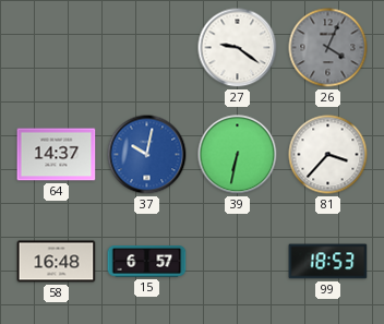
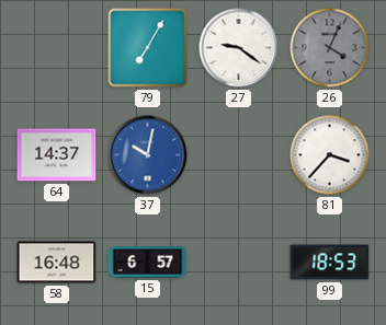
79: none -> 7:05
39: 6:32 -> none
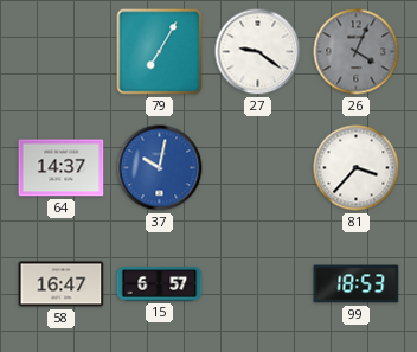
58: 16:48 -> 16:47
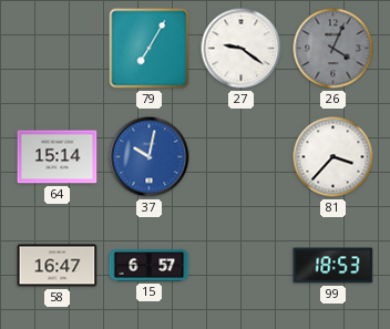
64: 14:37 -> 15:14
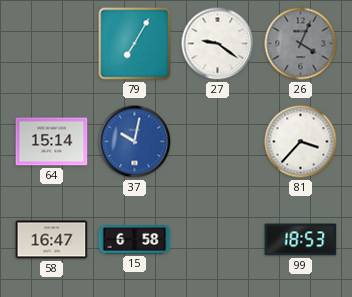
15: 6:57 -> 6:58
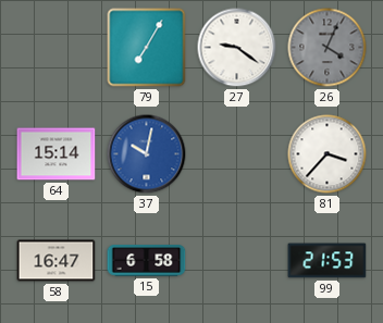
99: 18:53 -> 21:53
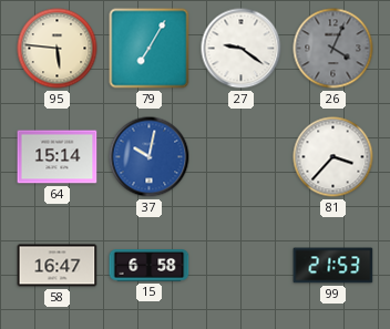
95: none -> 5:46
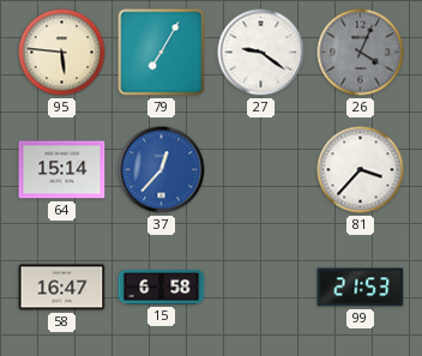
37: 10:02 -> 12:37
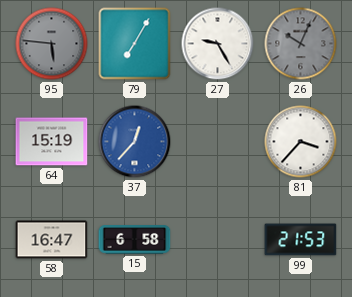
95 dial: cream -> grey
27: 9:21 -> 9:25
26: 4:04 -> 10:04
64: 15:14 -> 15:19
